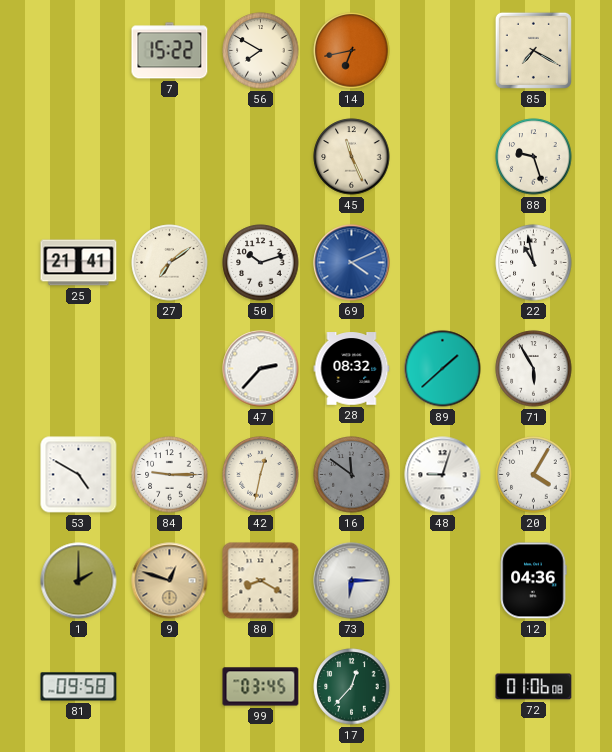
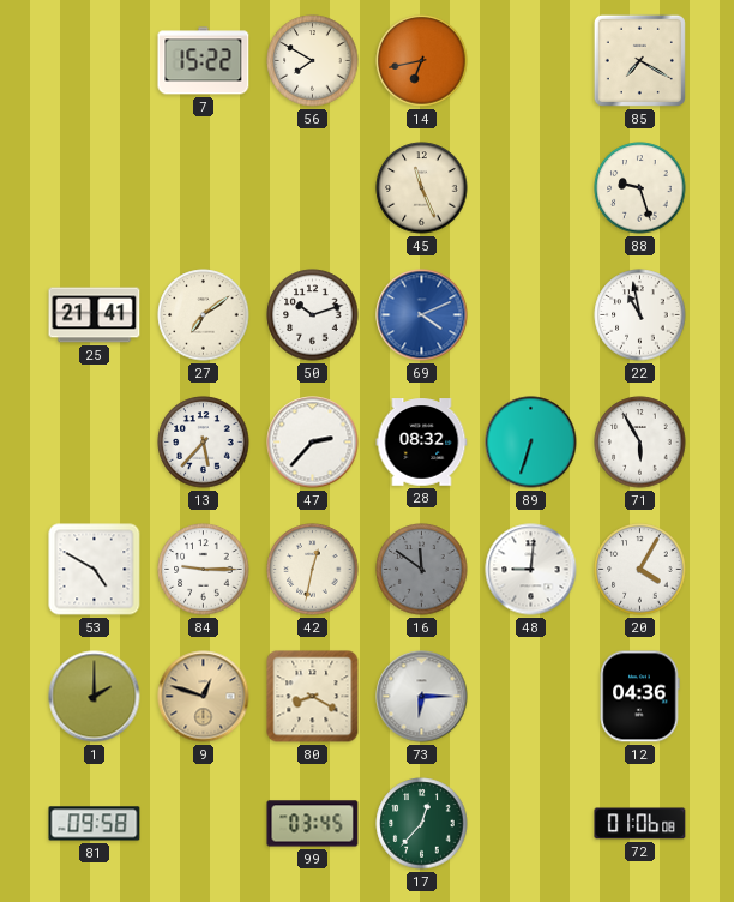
13: none -> 5:37
89: 1:38 -> 6:33
48: 9:03 -> 9:01
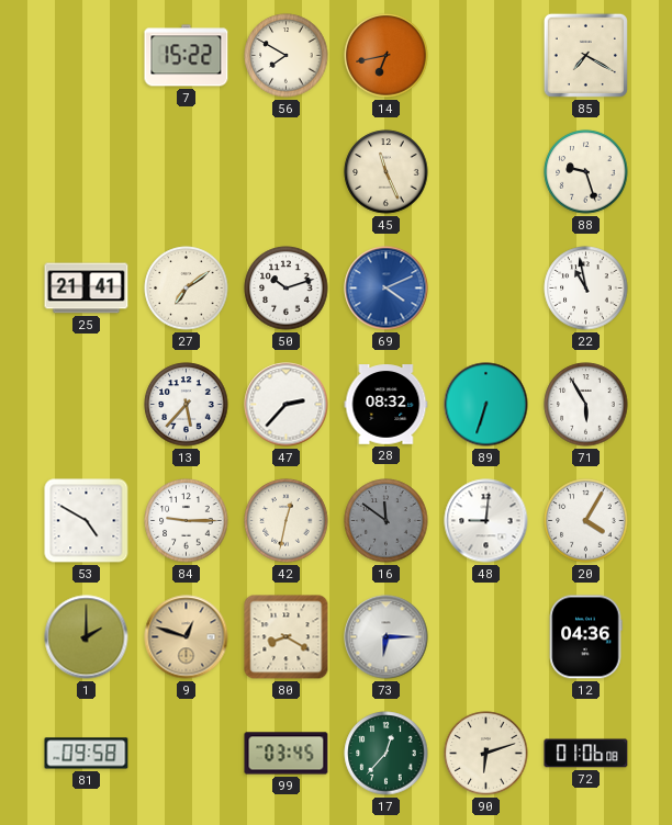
90: none -> 6:12
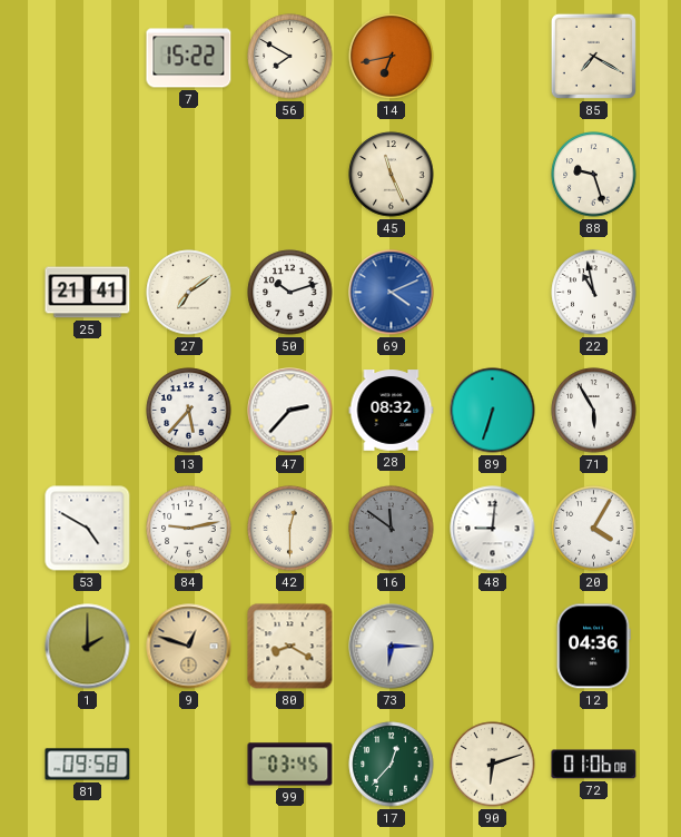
84: 9:15 -> 9:13
42: 12:32 -> 12:30
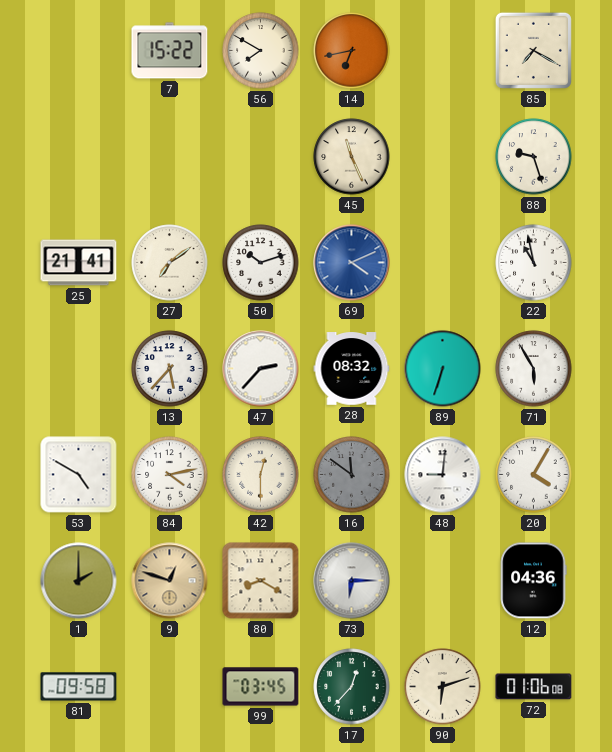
84: 9:13 -> 4:13
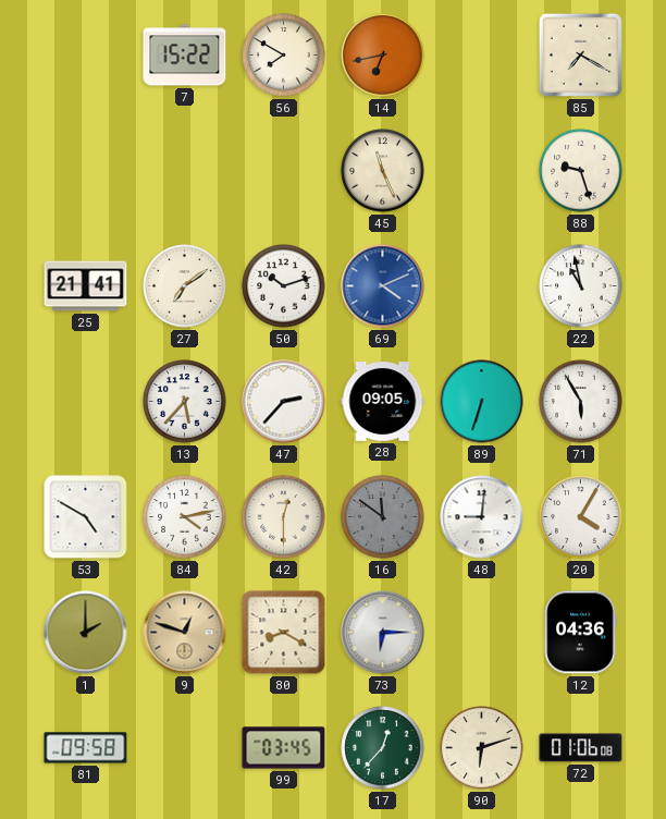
28: 08:32 -> 09:05
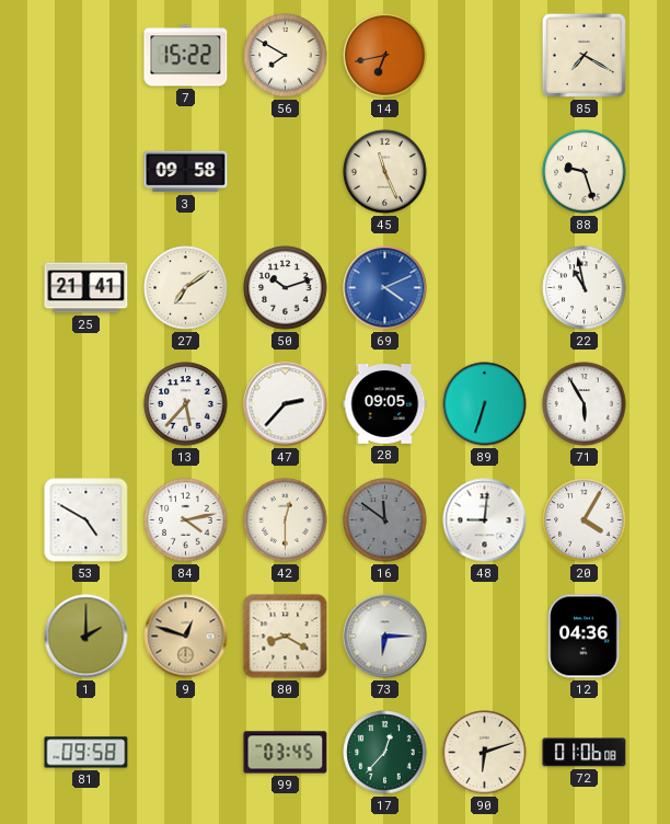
3: none -> 09:58
